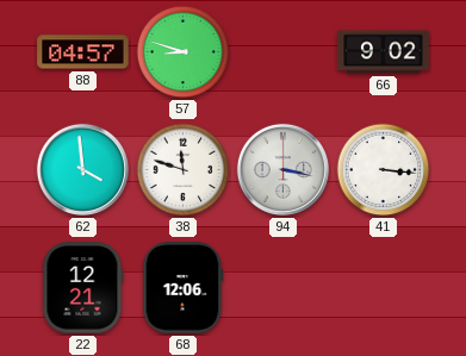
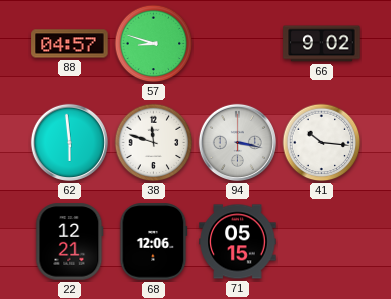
62: 3:59 -> 5:59
41: 3:16 -> 10:16
71: none -> 05:15
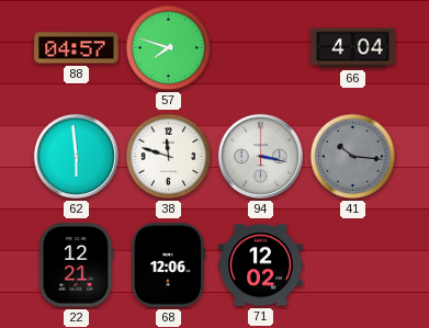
57: 8:48 -> 7:48
66: 9:02 -> 4:04
41 dial: white -> grey
71: 05:15 -> 12:02
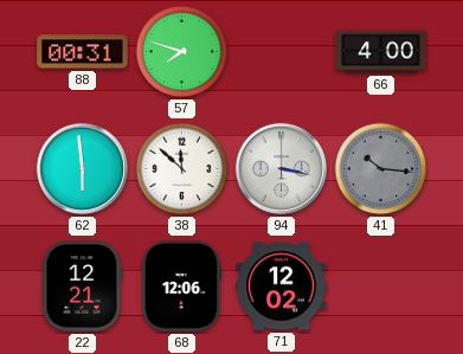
88: 04:57 -> 00:31
66: 4:04 -> 4:00
38: 11:48 -> 11:52
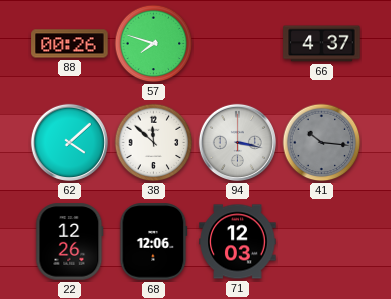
88: 00:31 -> 00:26
66: 4:00 -> 4:37
62: 5:59 -> 4:08
22: 12:21 -> 12:26
71: 12:02 -> 12:03
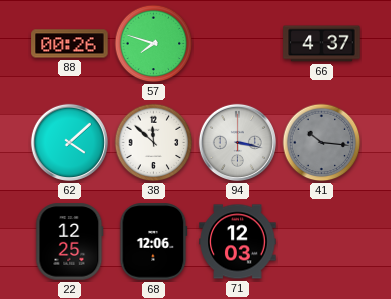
22: 12:26 -> 12:25
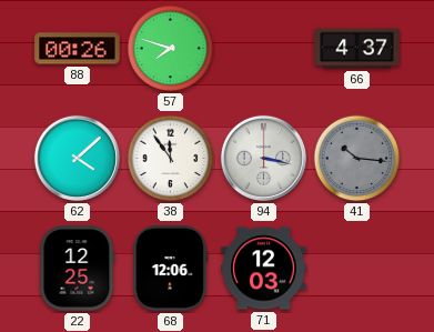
38: 11:52 -> 11:54
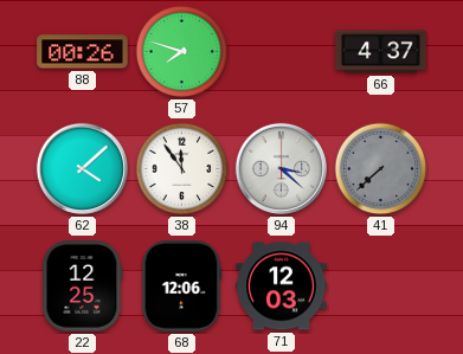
94: 3:17 -> 3:22
41: 10:16 -> 7:38
